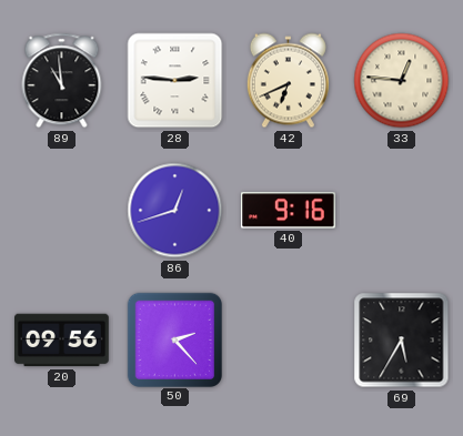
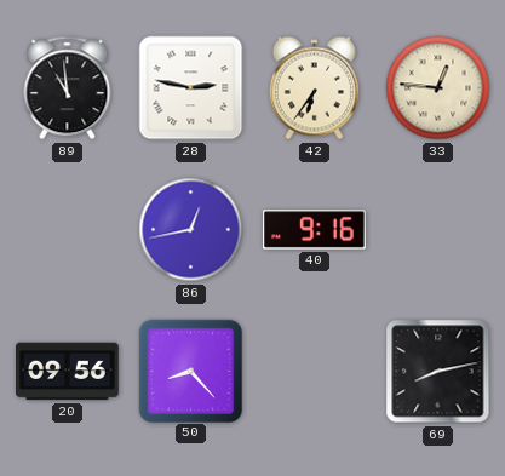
28: 2:46 -> 2:47
42: 6:41 -> 6:36
86: 12:42 -> 12:43
50: 2:23 -> 8:23
69: 5:35 -> 8:13
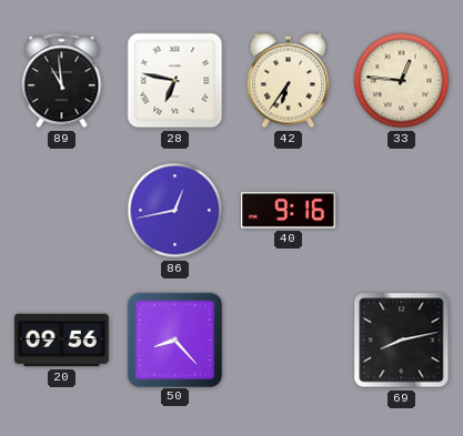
28: 2:47 -> 6:47
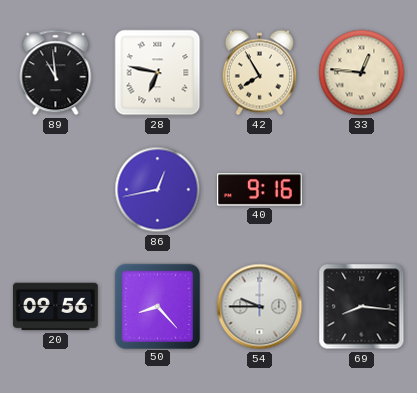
42: 6:36 -> 7:55
54: none -> 9:45
69: 8:13 -> 8:16
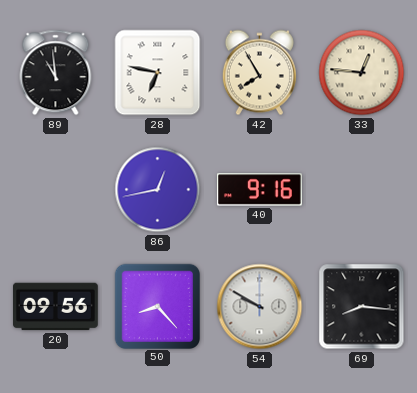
54: 9:45 -> 9:50
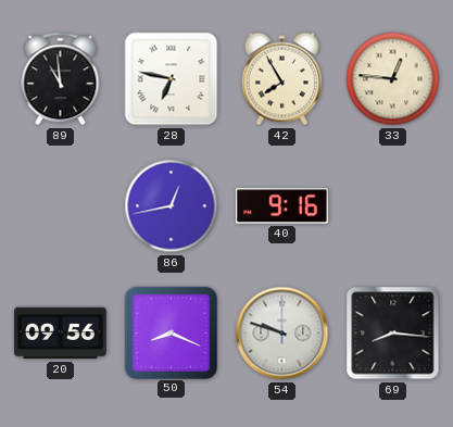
50: 8:23 -> 8:19
54: 9:50 -> 9:48
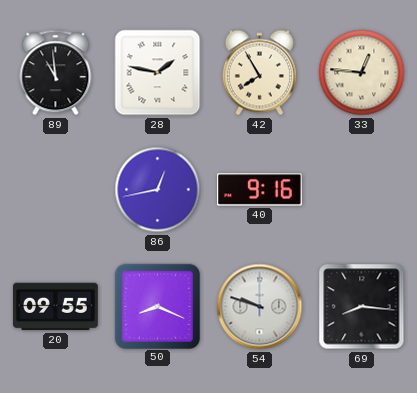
28: 6:47 -> 1:47
20: 09:56 -> 09:55
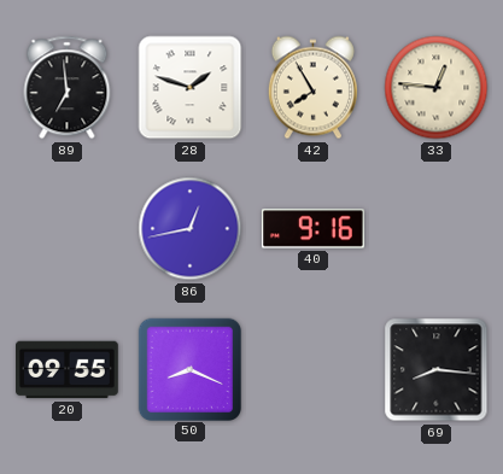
89: 10:59 -> 6:59
28: 1:47 -> 1:48
54: 9:48 -> none
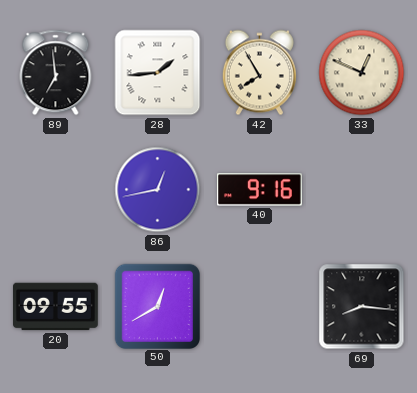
28: 1:48 -> 1:44
33: 12:46 -> 12:49
50: 8:19 -> 12:40
